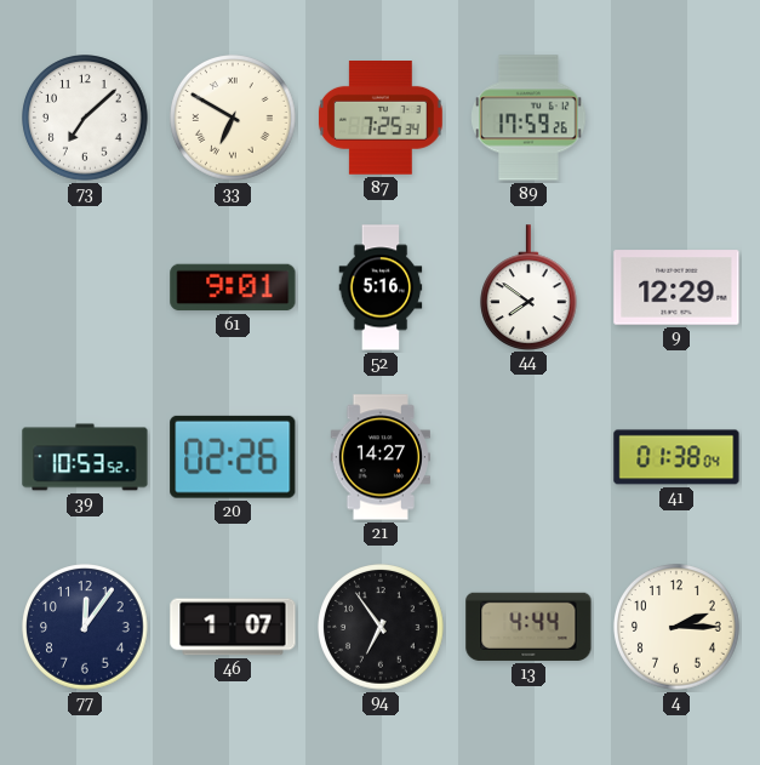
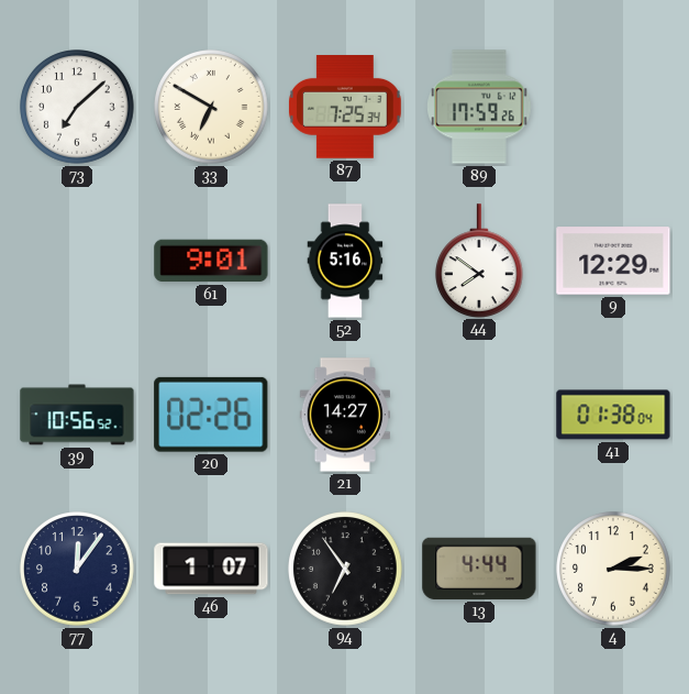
39: 10:53 -> 10:56
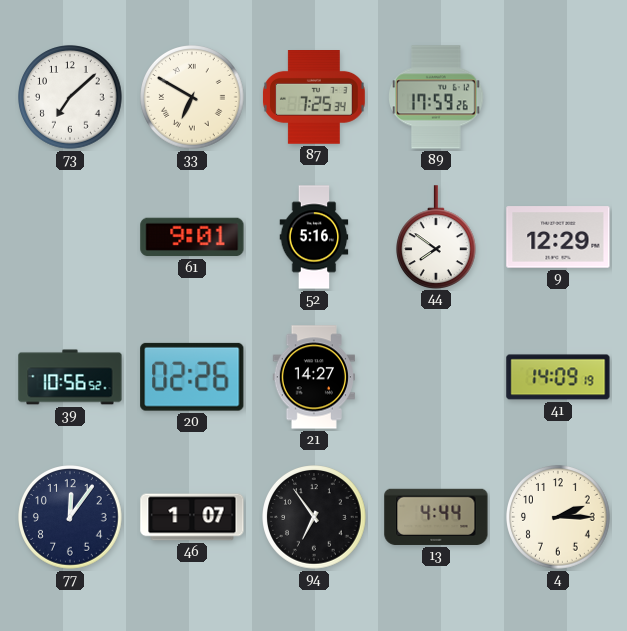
41: 01:38 -> 14:09
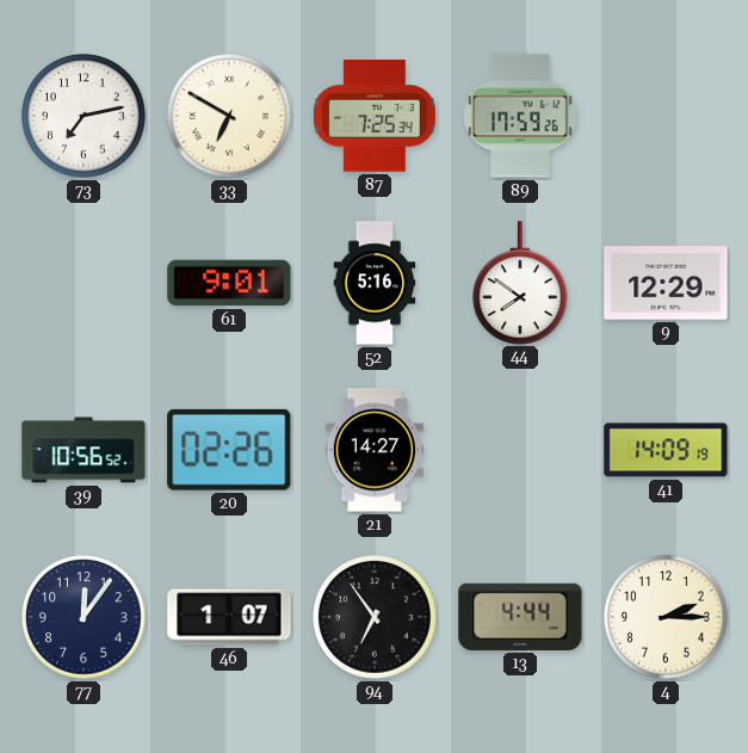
73: 7:08 -> 7:13
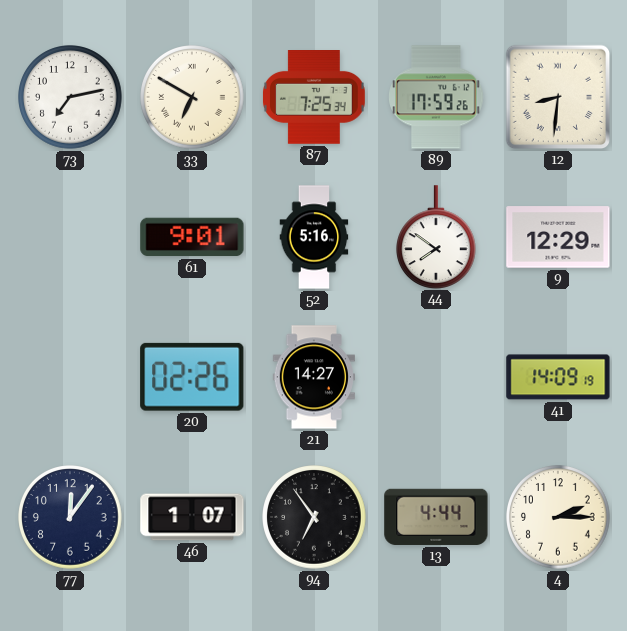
12: none -> 8:31
39: 10:56 -> none
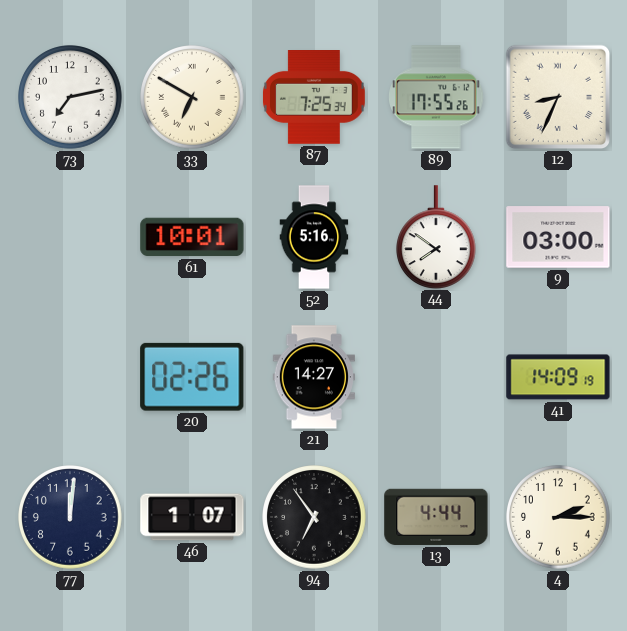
89: 17:59 -> 17:55
12: 8:31 -> 8:34
61: 9:01 -> 10:01
9: 12:29 -> 03:00
77: 12:06 -> 12:01
